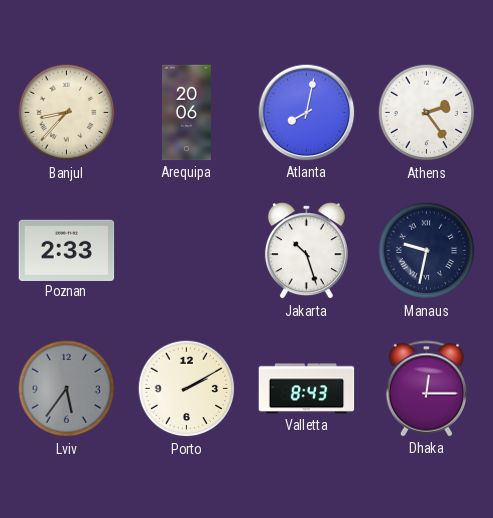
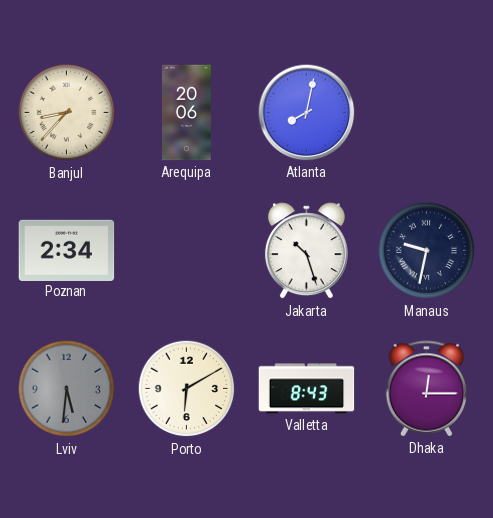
Athens: 2:24 -> none
Poznan: 2:33 -> 2:34
Lviv: 5:36 -> 5:31
Porto: 2:10 -> 6:10
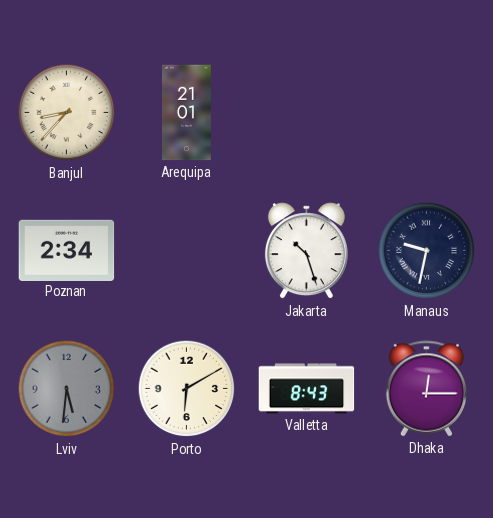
Arequipa: 20:06 -> 21:01
Atlanta: 8:02 -> none
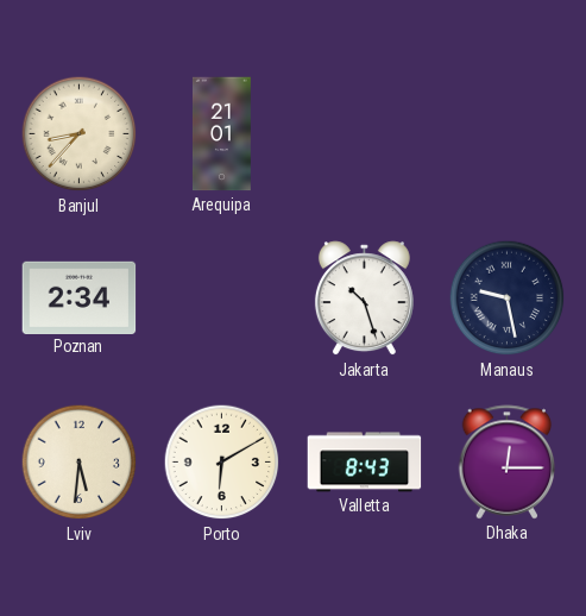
Manaus: 9:32 -> 9:28
Lviv dial: grey -> cream
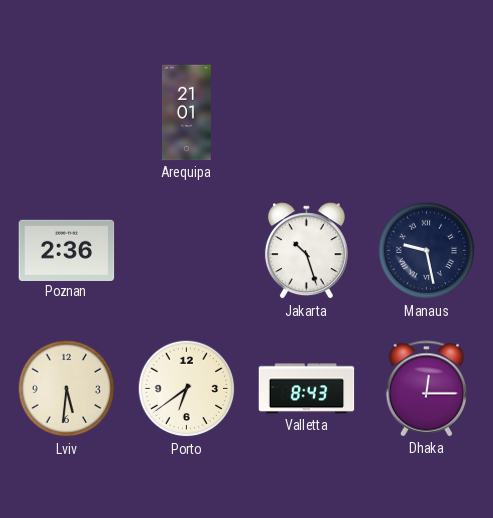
Banjul: 8:37 -> none
Poznan: 2:34 -> 2:36
Porto: 6:10 -> 6:39
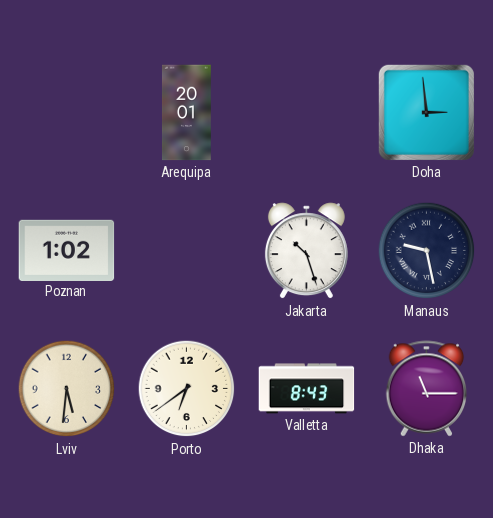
Arequipa: 21:01 -> 20:01
Doha: none -> 2:59
Poznan: 2:36 -> 1:02
Dhaka: 12:15 -> 11:15
